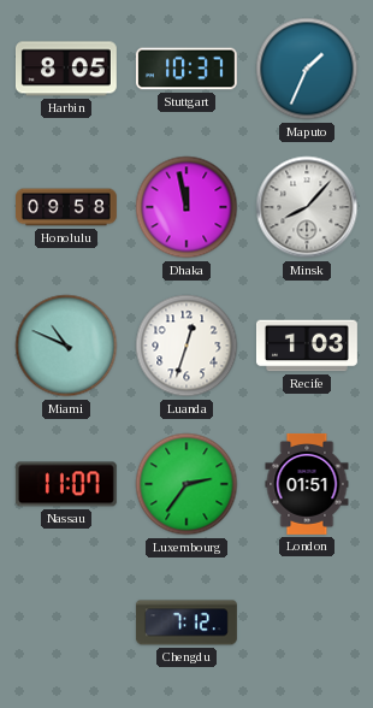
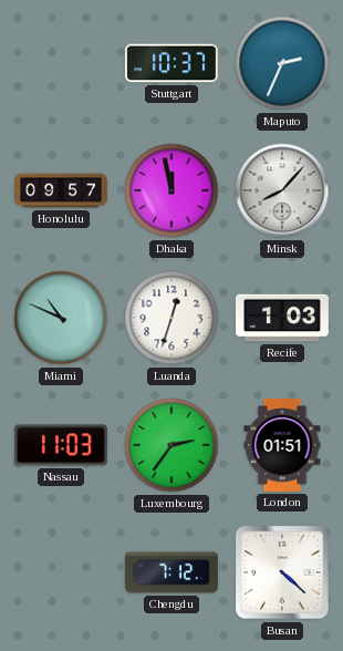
Harbin: 8:05 -> none
Maputo: 1:34 -> 2:34
Honolulu: 09:58 -> 09:57
Nassau: 11:07 -> 11:03
Busan: none -> 4:22
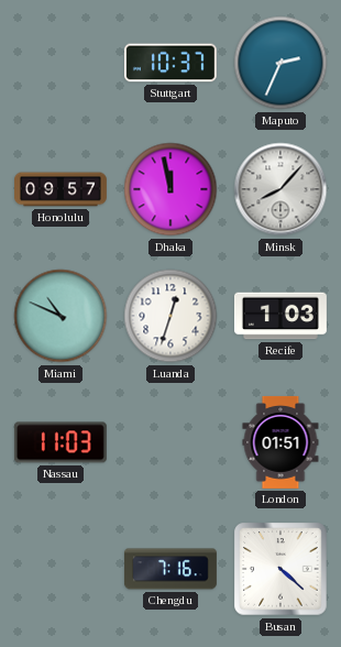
Luxembourg: 2:36 -> none
Chengdu: 7:12 -> 7:16
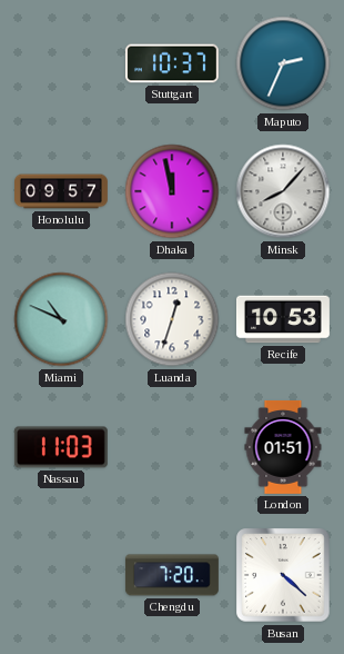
Recife: 1:03 -> 10:53
Chengdu: 7:16 -> 7:20
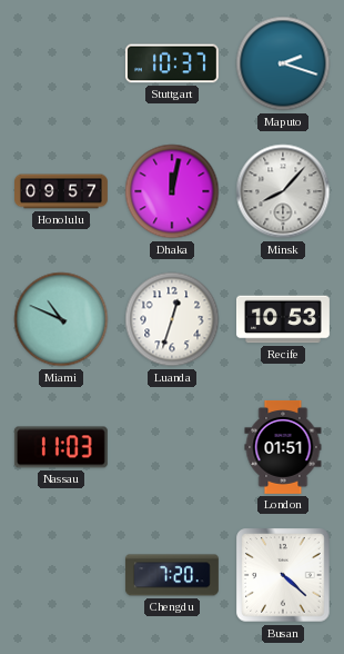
Maputo: 2:34 -> 2:18
Dhaka: 11:58 -> 12:02
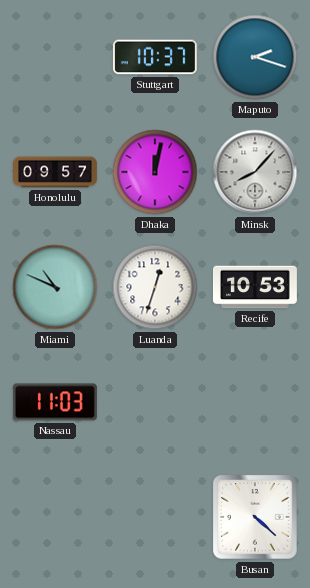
London: 01:51 -> none
Chengdu: 7:20 -> none
